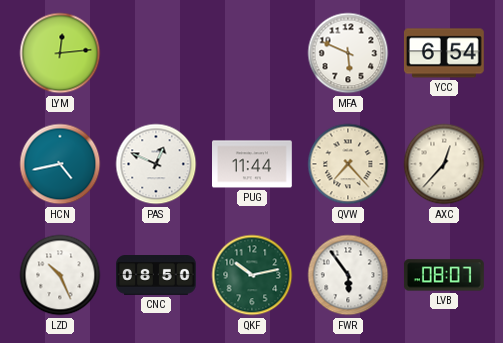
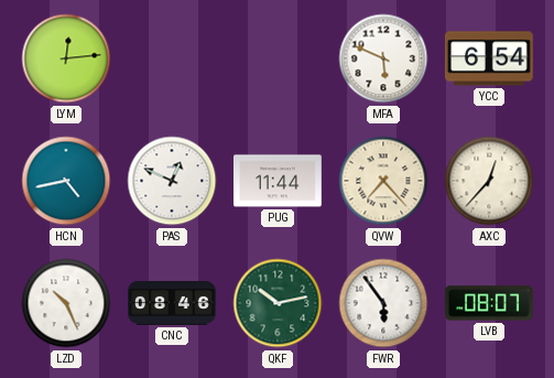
CNC: 08:50 -> 08:46
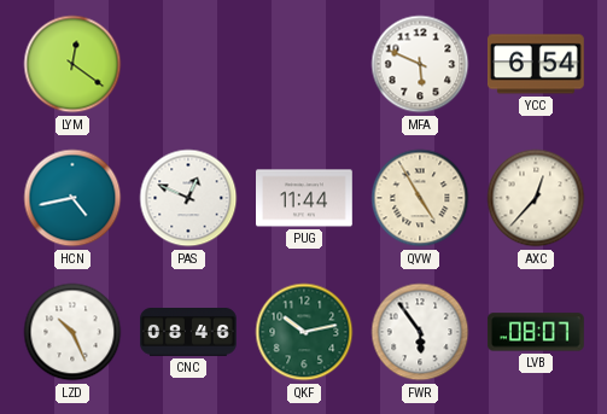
LYM: 12:14 -> 12:21
QVW: 7:23 -> 4:55
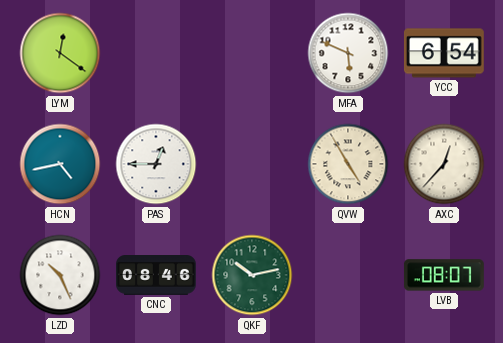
PAS: 12:49 -> 12:45
PUG: 11:44 -> none
FWR: 5:54 -> none
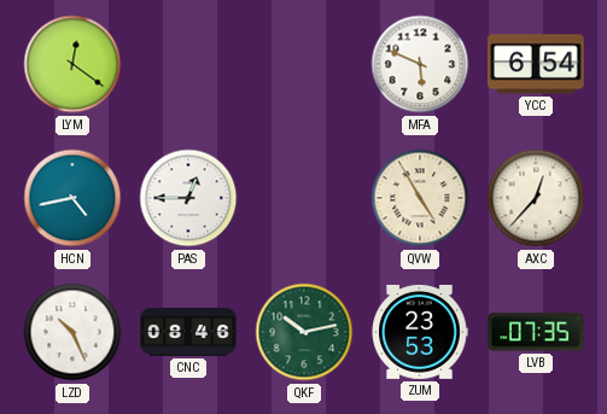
ZUM: none -> 23:53
LVB: 08:07 -> 07:35
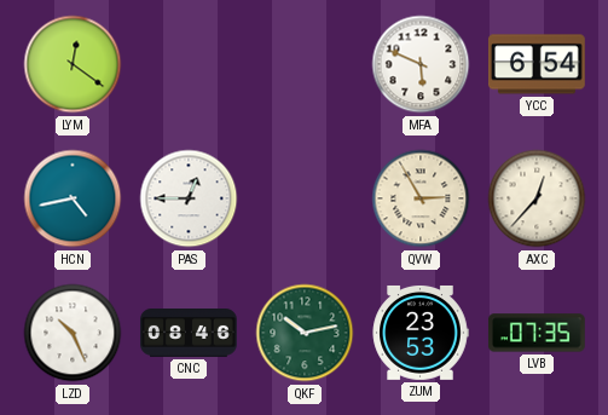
QVW: 4:55 -> 2:55
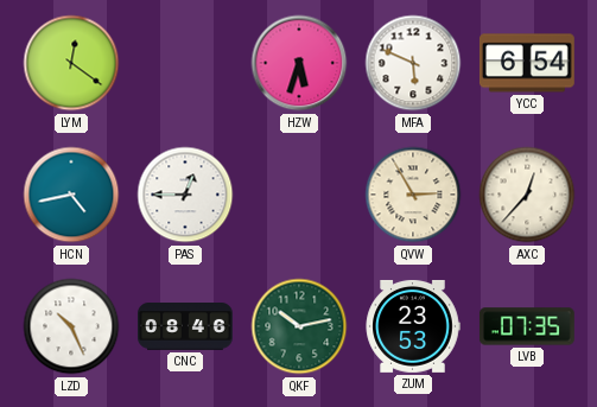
HZW: none -> 5:33
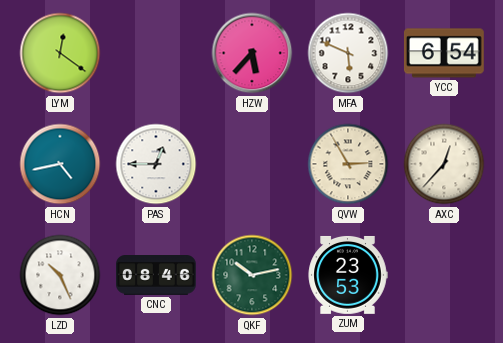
HZW: 5:33 -> 5:37
LVB: 07:35 -> none
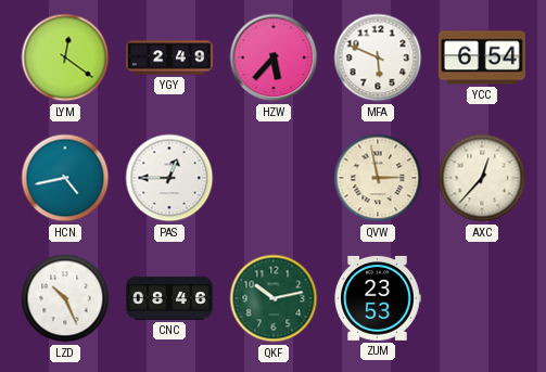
YGY: none -> 2:49
QVW: 2:55 -> 2:58
